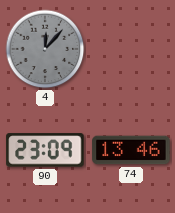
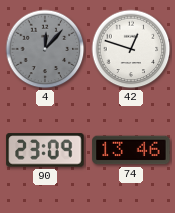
42: none -> 12:48
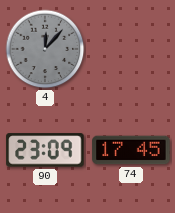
42: 12:48 -> none
74: 13:46 -> 17:45
